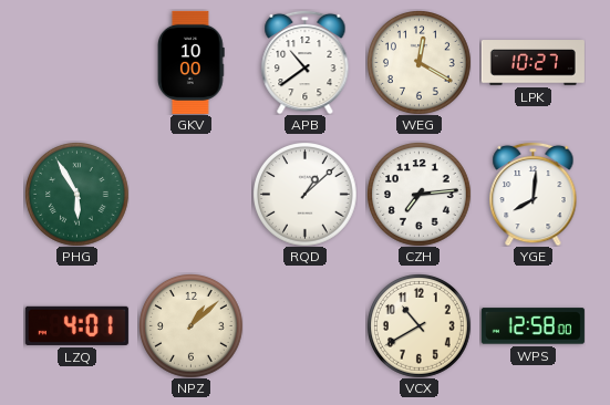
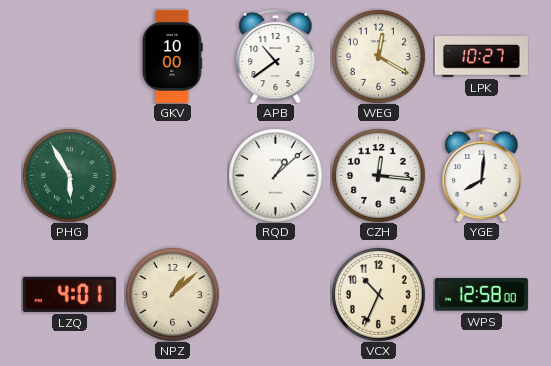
CZH: 7:14 -> 12:16
VCX: 10:40 -> 10:34
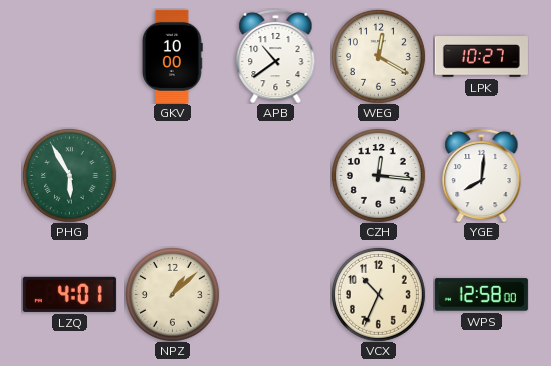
RQD: 1:08 -> none
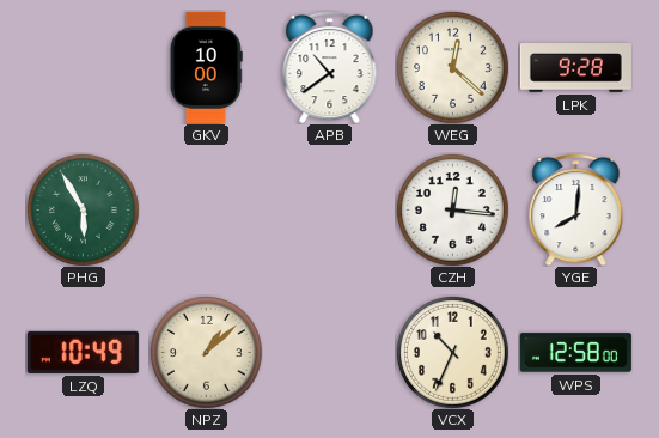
WEG: 12:20 -> 12:22
LPK: 10:27 -> 9:28
LZQ: 4:01 -> 10:49
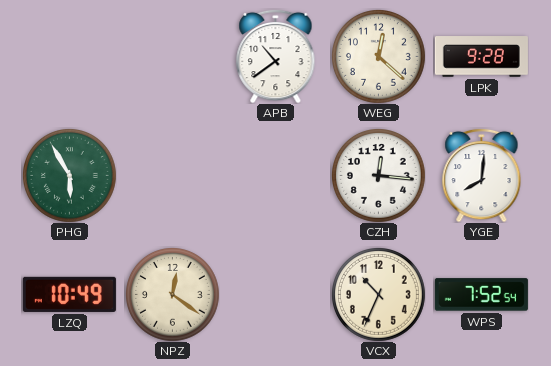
GKV: 10:00 -> none
NPZ: 1:08 -> 12:21
WPS: 12:58 -> 7:52
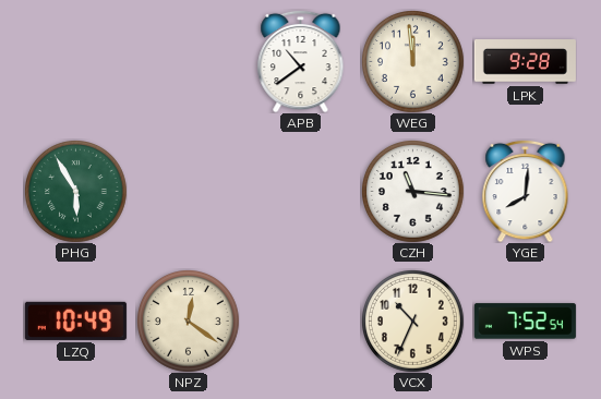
WEG: 12:22 -> 11:59
CZH: 12:16 -> 11:16
